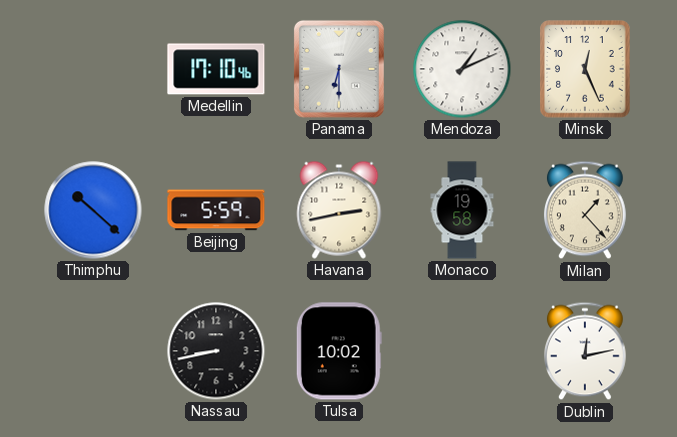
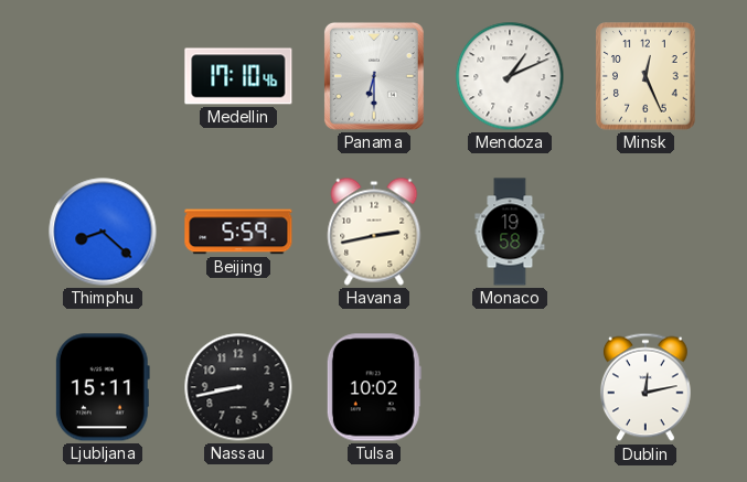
Thimphu: 10:22 -> 8:22
Milan: 1:23 -> none
Ljubljana: none -> 15:11
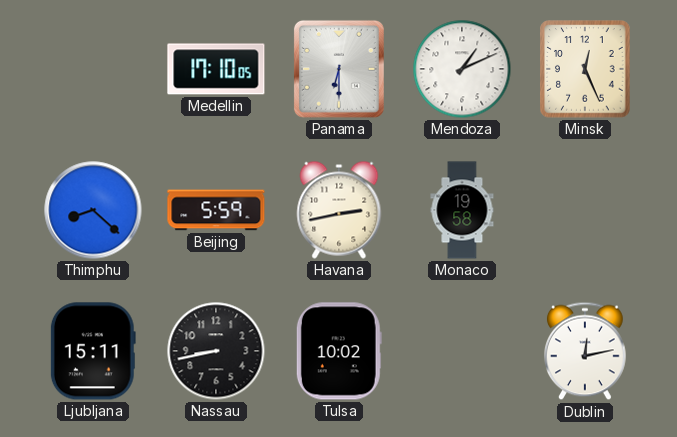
Medellin: 17:10:46 -> 17:10:05
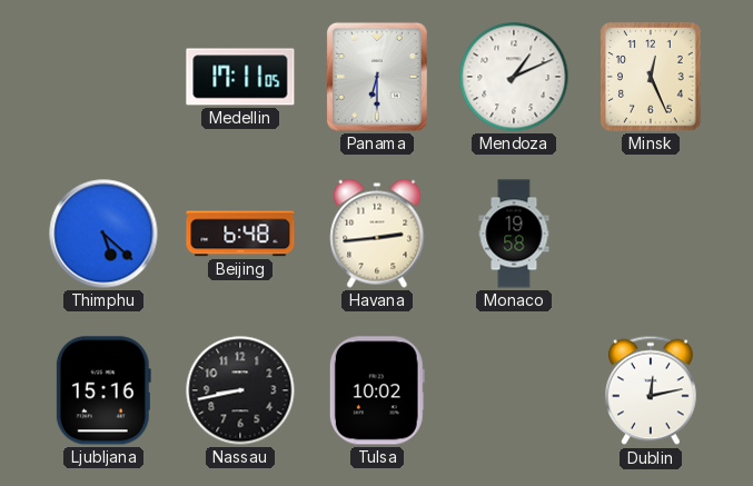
Medellin: 17:10 -> 17:11
Thimphu: 8:22 -> 5:22
Beijing: 5:59 -> 6:48
Havana: 2:43 -> 2:44
Ljubljana: 15:11 -> 15:16
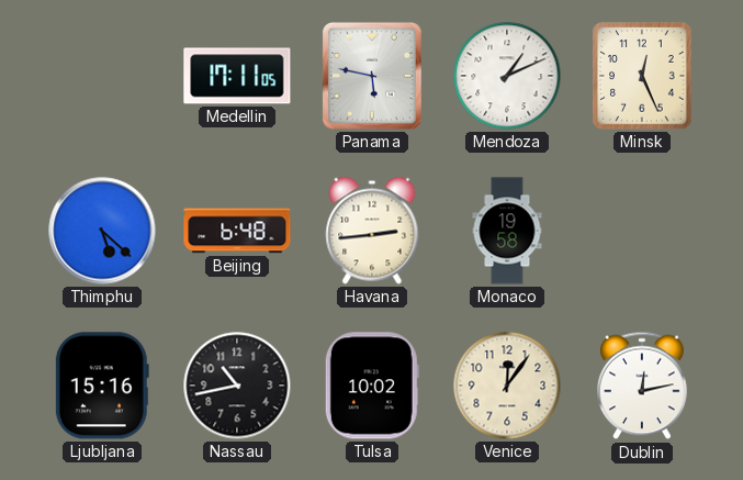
Panama: 6:30 -> 5:47
Nassau: 8:43 -> 10:43
Venice: none -> 12:06
